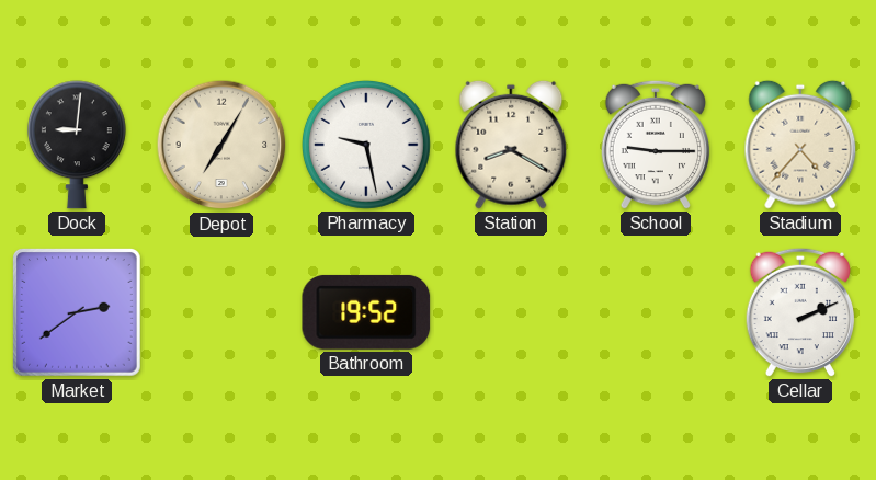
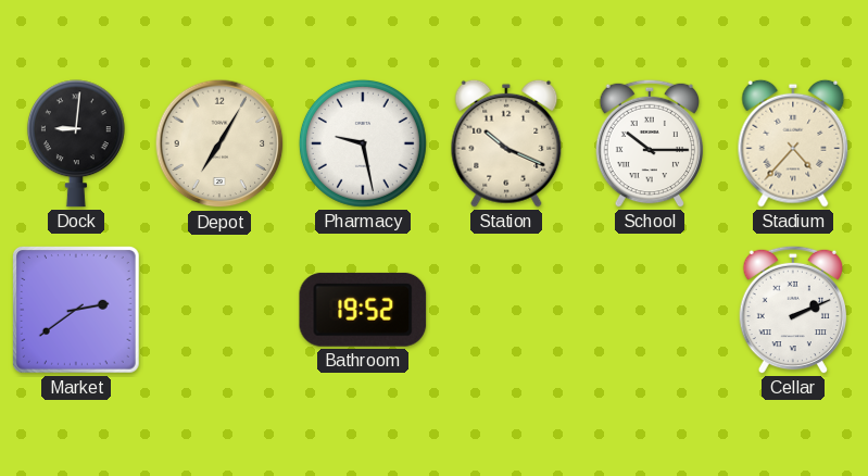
Station: 8:20 -> 10:19
School: 9:15 -> 10:15
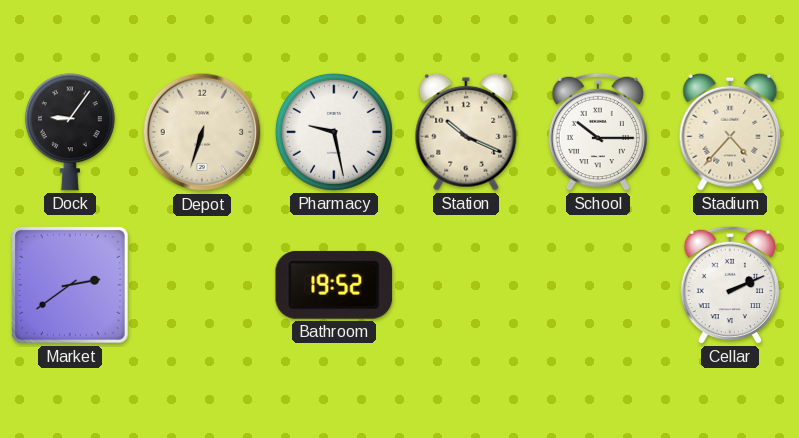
Dock: 9:01 -> 9:06
Depot: 7:05 -> 6:33
